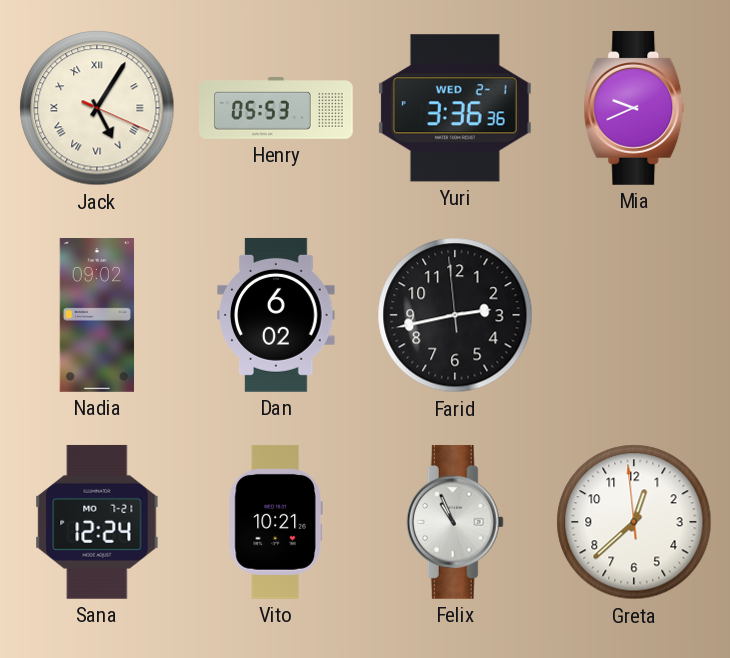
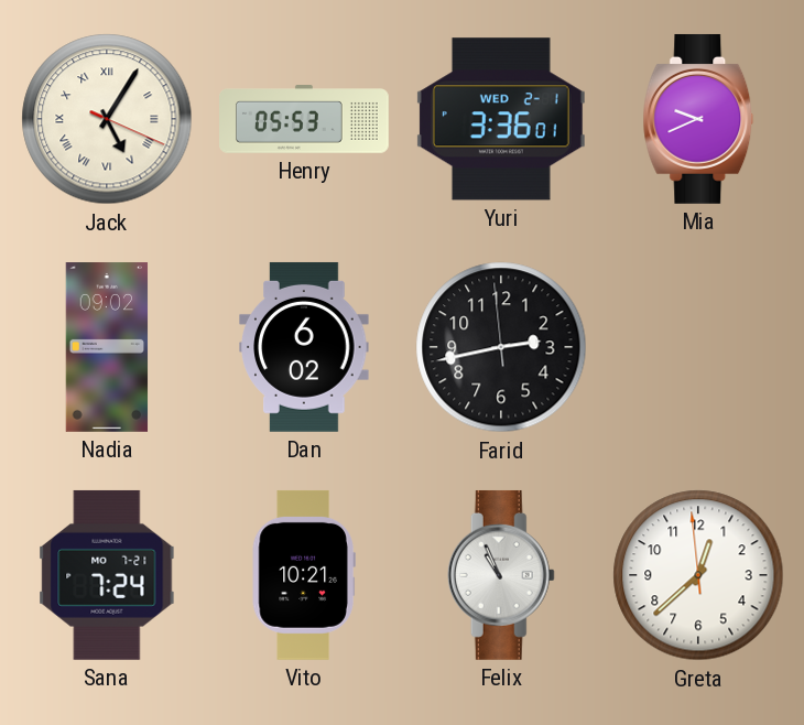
Yuri: 3:36:36 -> 3:36:01
Sana: 12:24 -> 7:24
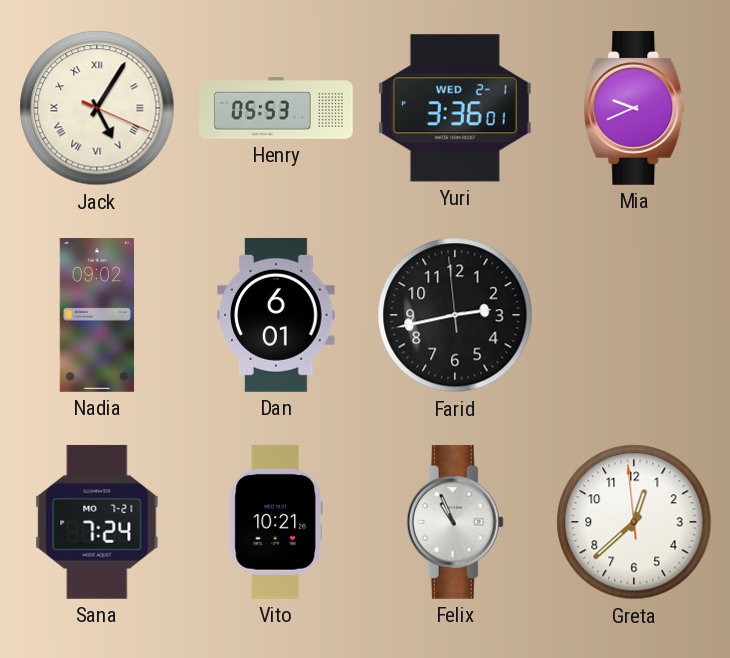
Dan: 6:02 -> 6:01
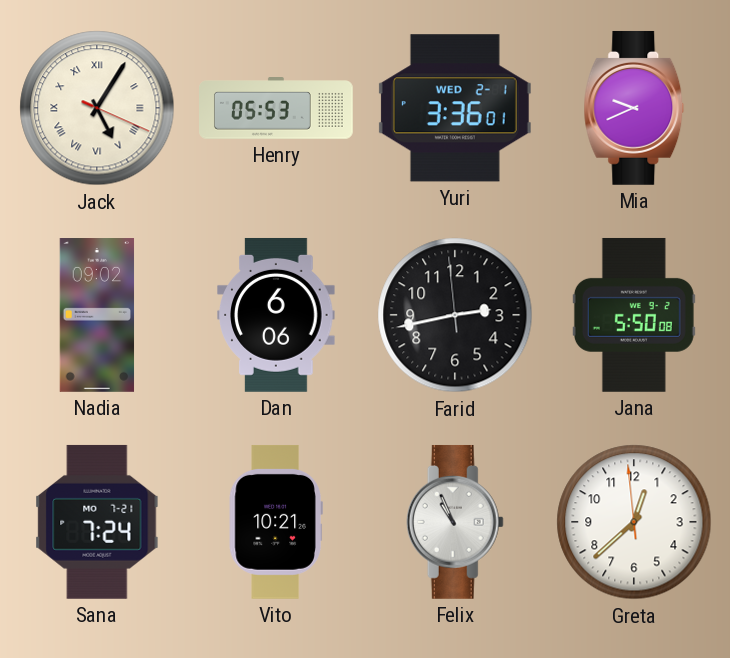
Dan: 6:01 -> 6:06
Jana: none -> 5:50
